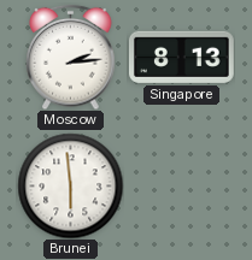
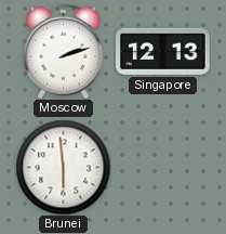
Moscow: 2:14 -> 2:12
Singapore: 8:13 -> 12:13
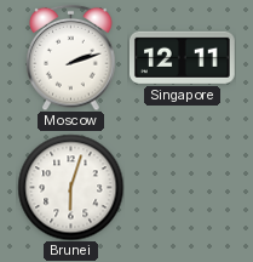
Singapore: 12:13 -> 12:11
Brunei: 5:59 -> 6:03
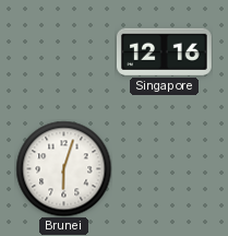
Moscow: 2:12 -> none
Singapore: 12:11 -> 12:16
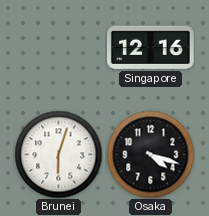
Osaka: none -> 4:18
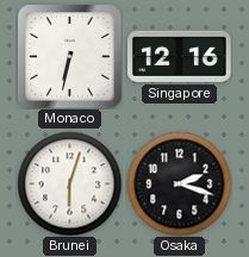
Monaco: none -> 6:32
Osaka: 4:18 -> 2:18
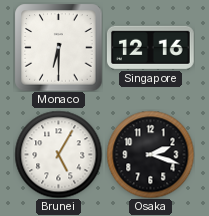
Monaco: 6:32 -> 6:30
Brunei: 6:03 -> 5:05
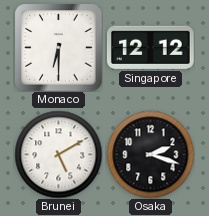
Singapore: 12:16 -> 12:12
Brunei: 5:05 -> 5:10
